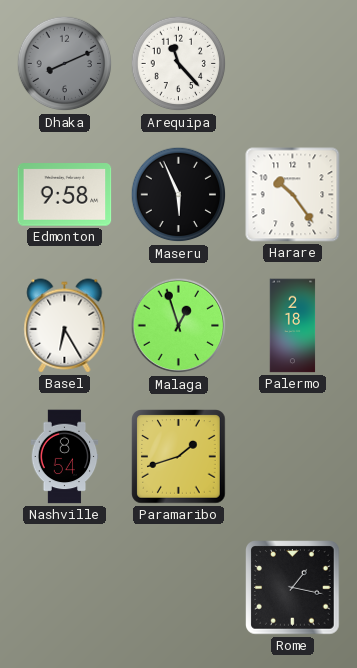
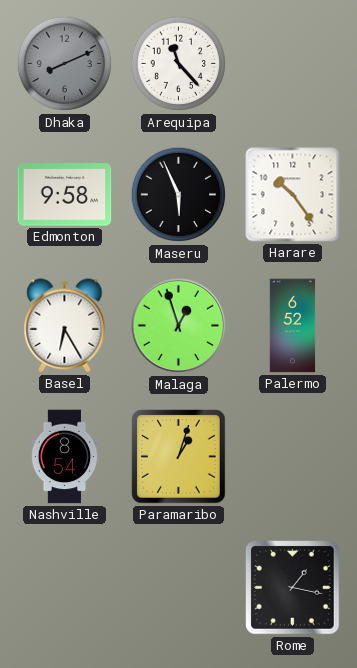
Palermo: 2:18 -> 6:52
Paramaribo: 1:42 -> 1:03
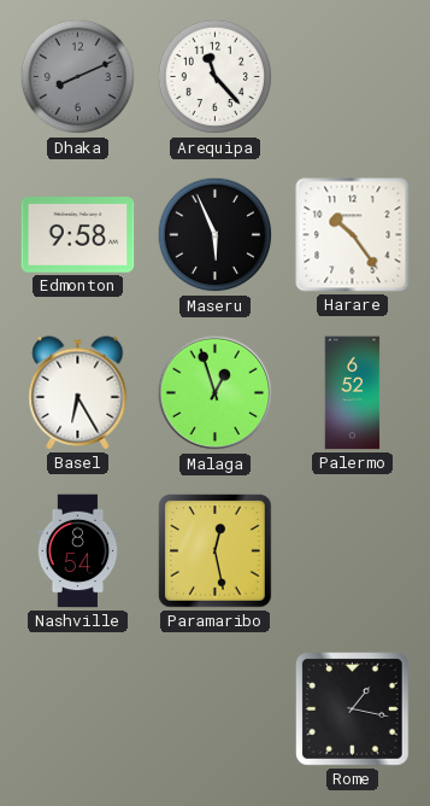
Paramaribo: 1:03 -> 12:28
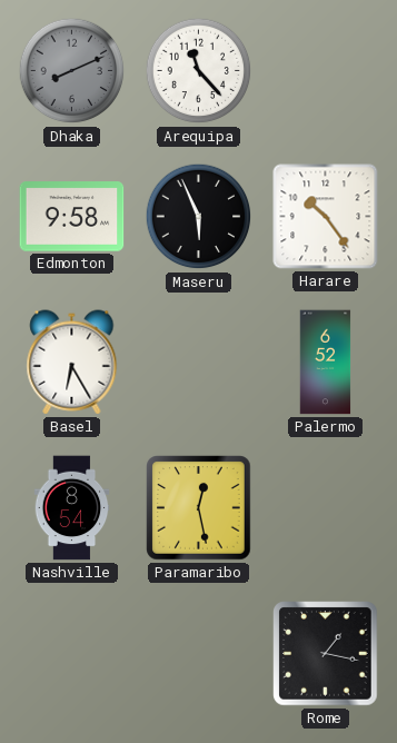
Malaga: 12:57 -> none
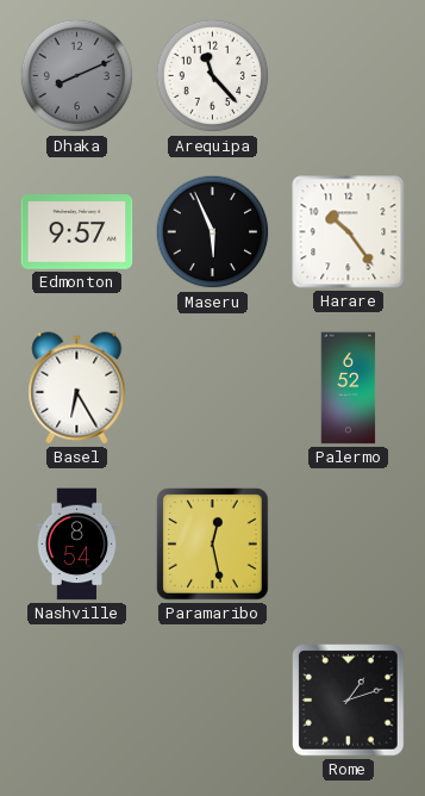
Edmonton: 9:58 -> 9:57
Rome: 1:17 -> 1:12
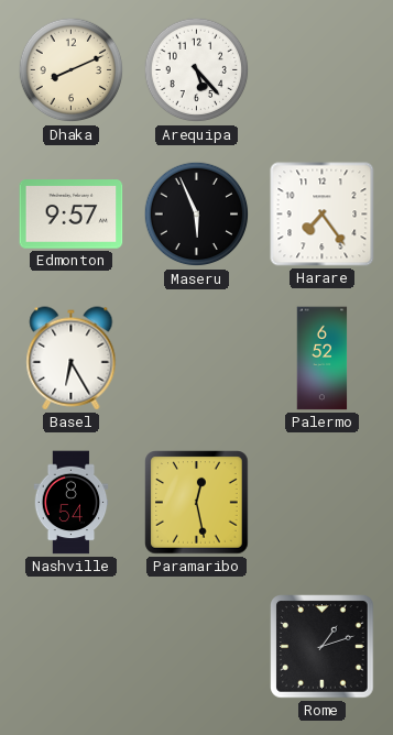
Dhaka dial: grey -> cream
Arequipa: 11:23 -> 5:23
Harare: 10:24 -> 7:24
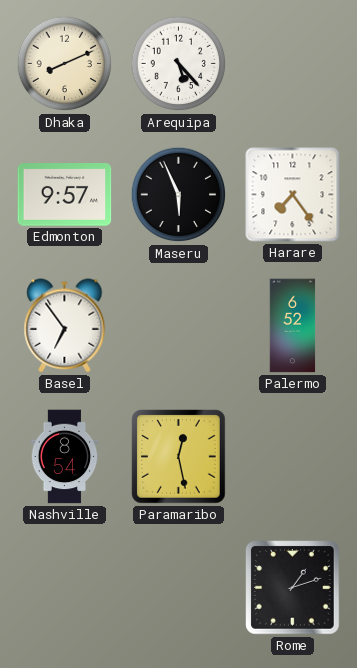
Basel: 6:25 -> 6:54
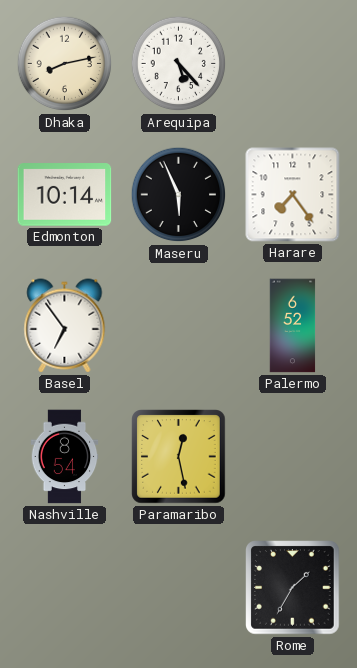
Dhaka: 8:11 -> 8:13
Edmonton: 9:57 -> 10:14
Rome: 1:12 -> 1:35
